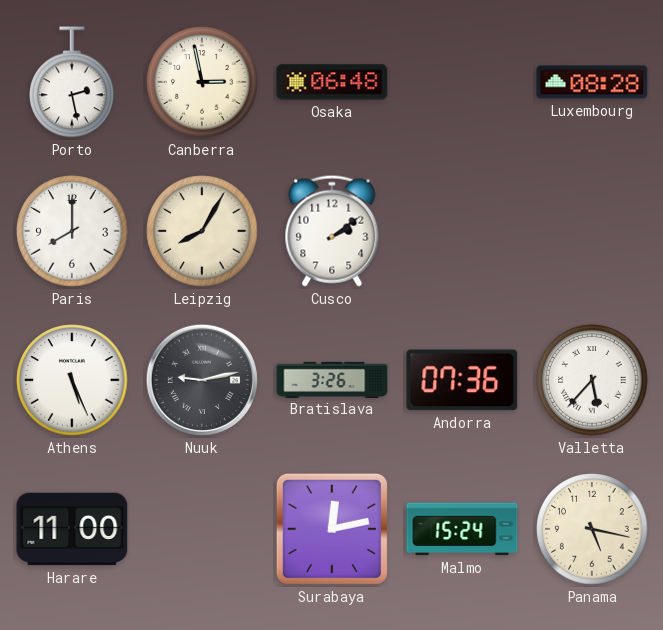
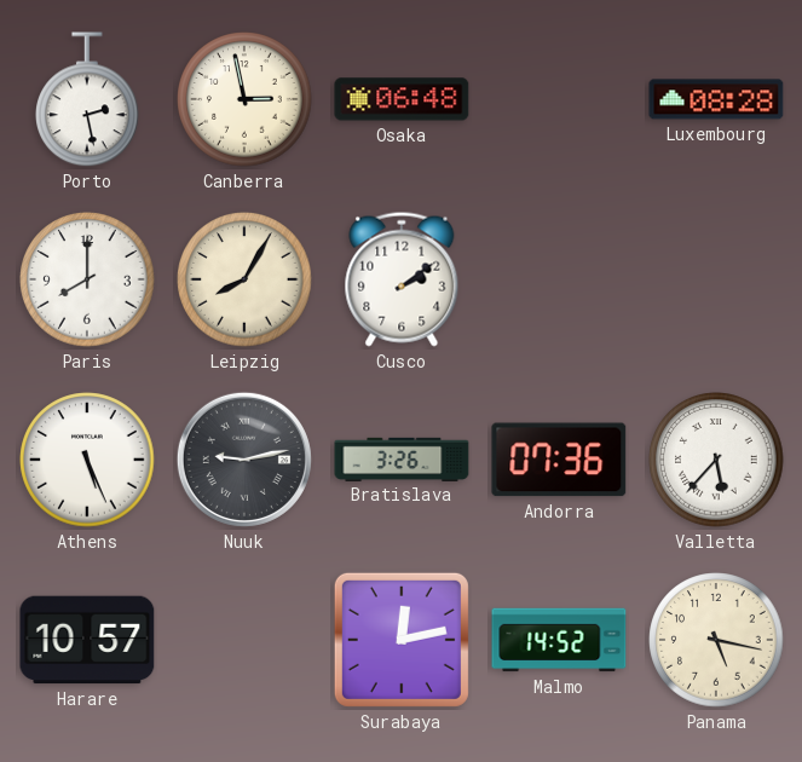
Harare: 11:00 -> 10:57
Malmo: 15:24 -> 14:52
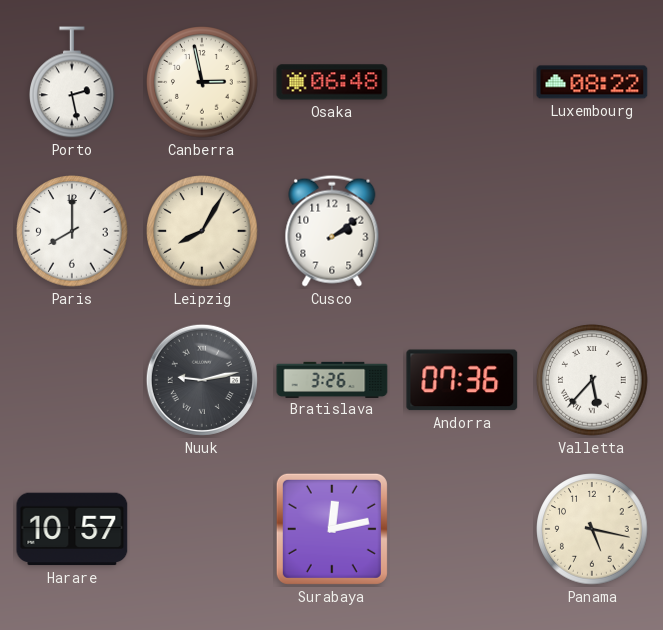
Luxembourg: 08:28 -> 08:22
Athens: 5:26 -> none
Malmo: 14:52 -> none
